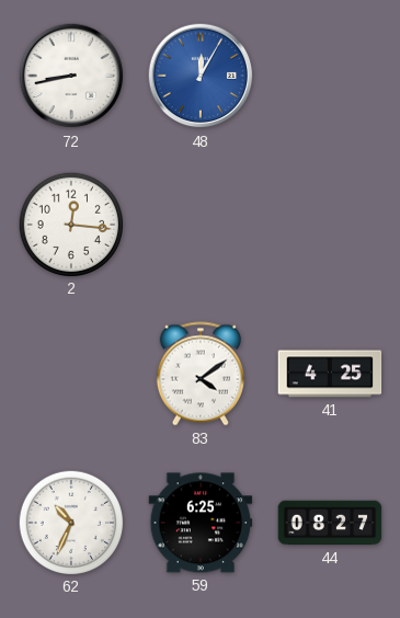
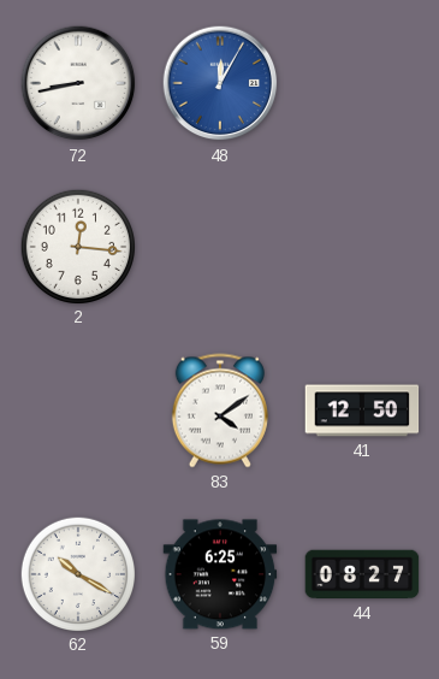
41: 4:25 -> 12:50
62: 10:34 -> 10:20
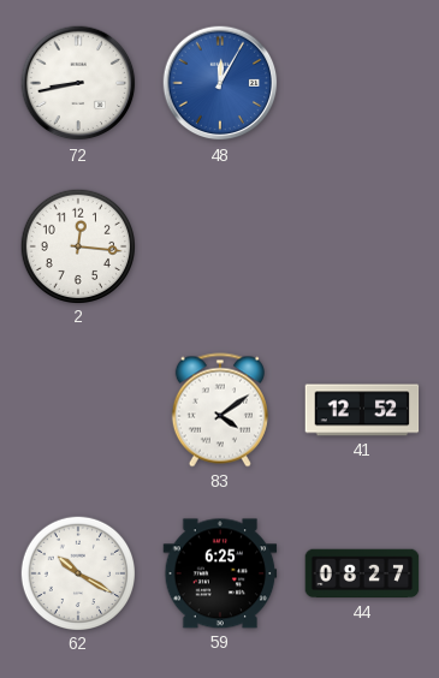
41: 12:50 -> 12:52
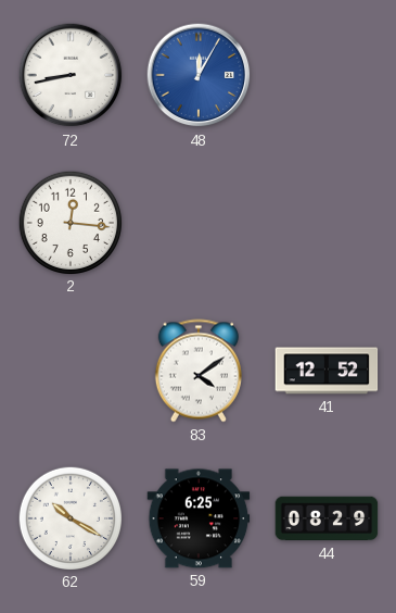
44: 08:27 -> 08:29
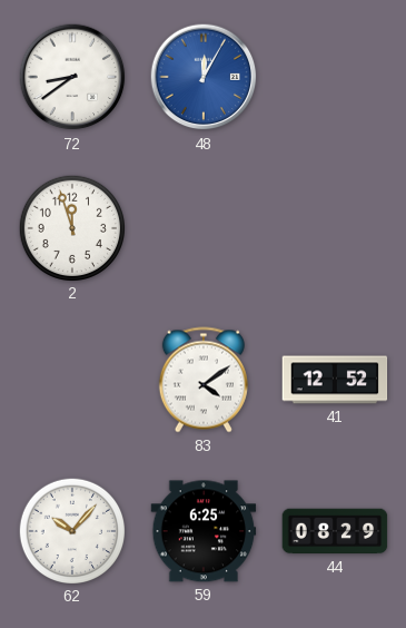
72: 8:43 -> 8:39
2: 12:16 -> 11:57
62: 10:20 -> 10:07
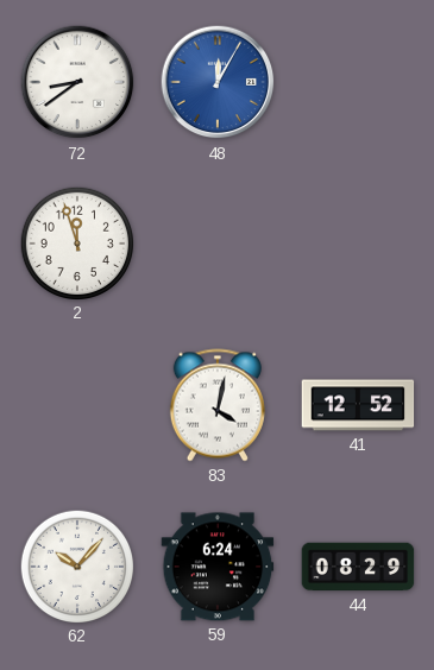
83: 4:09 -> 4:02
59: 6:25 -> 6:24
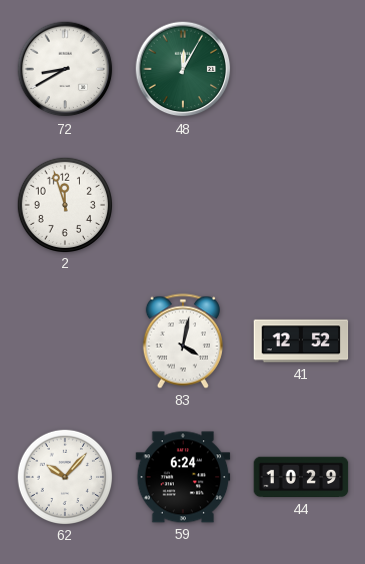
72: 8:39 -> 8:40
48 dial: blue -> green
44: 08:29 -> 10:29
